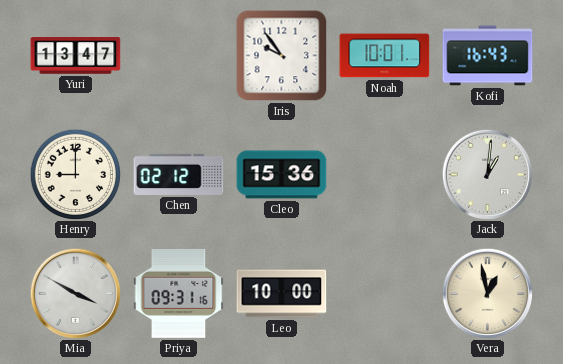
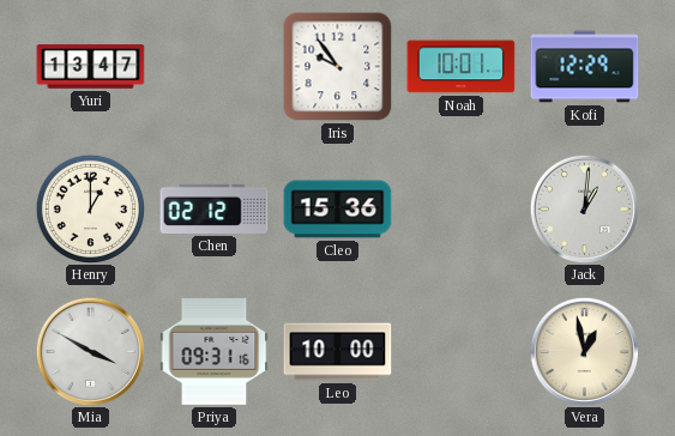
Kofi: 16:43 -> 12:29
Henry: 9:00 -> 1:00
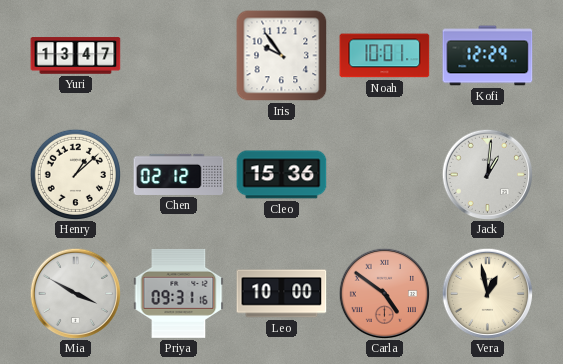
Henry: 1:00 -> 1:08
Carla: none -> 4:51
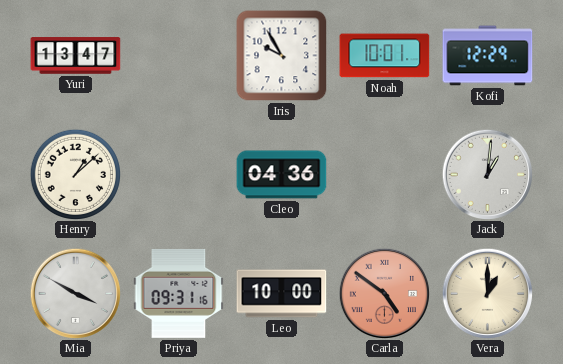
Iris: 9:54 -> 9:55
Chen: 02:12 -> none
Cleo: 15:36 -> 04:36
Vera: 12:58 -> 1:00
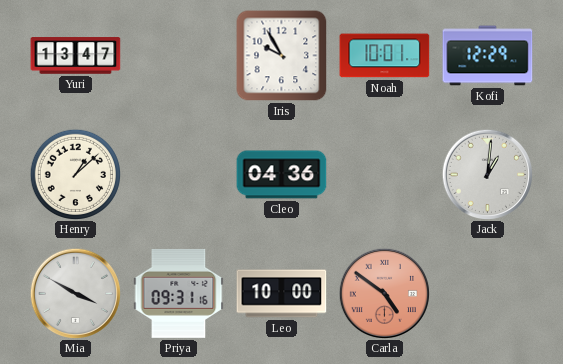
Vera: 1:00 -> none
